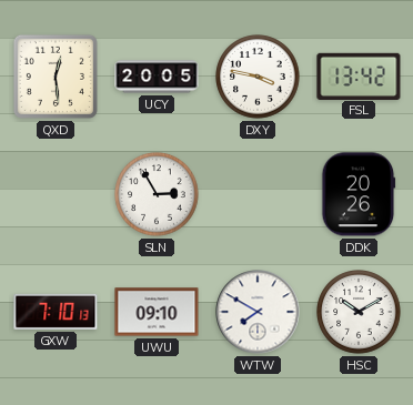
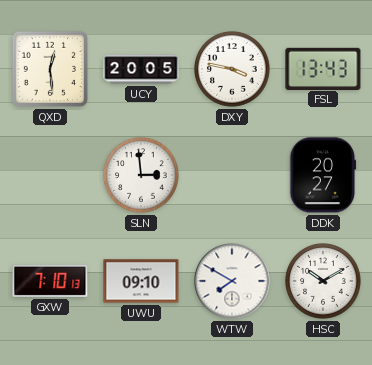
FSL: 13:42 -> 13:43
SLN: 2:55 -> 2:59
DDK: 20:26 -> 20:27
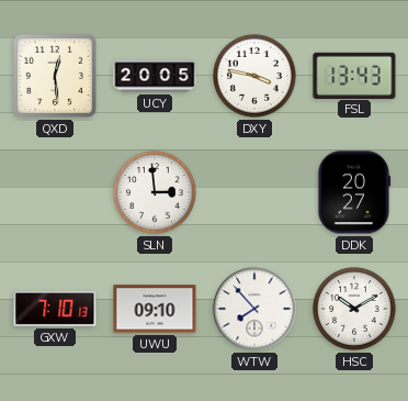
WTW: 7:50 -> 7:53
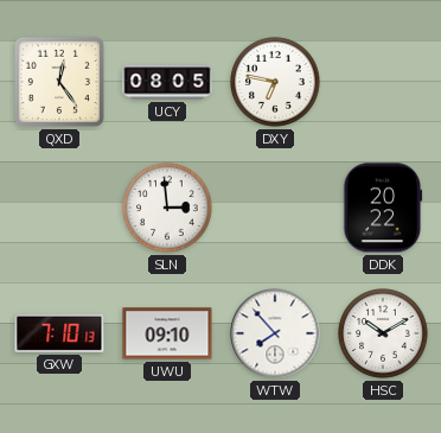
QXD: 12:29 -> 12:24
UCY: 20:05 -> 08:05
DXY: 3:47 -> 6:47
FSL: 13:43 -> none
DDK: 20:27 -> 20:22
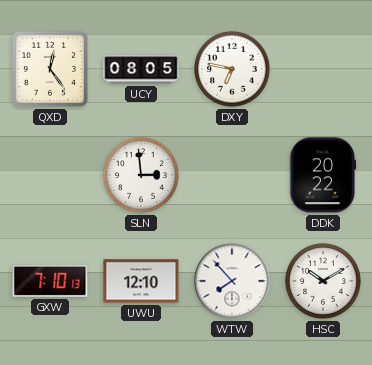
UWU: 09:10 -> 12:10
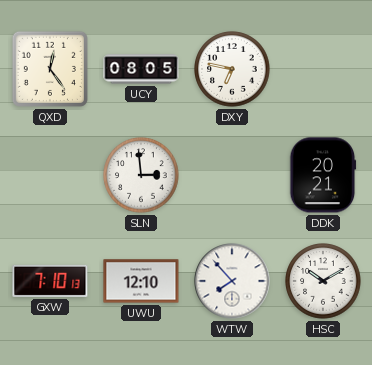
DDK: 20:22 -> 20:21
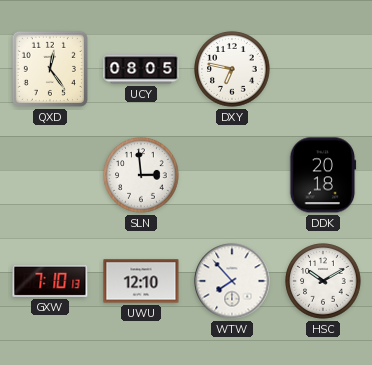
DDK: 20:21 -> 20:18
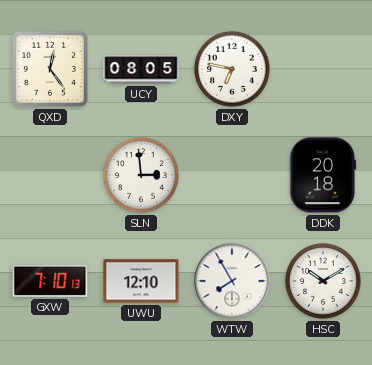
WTW: 7:53 -> 7:55
